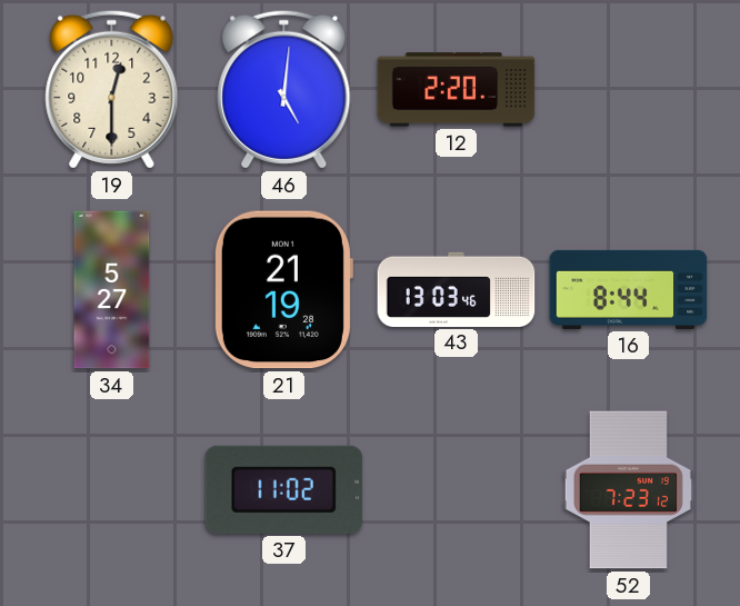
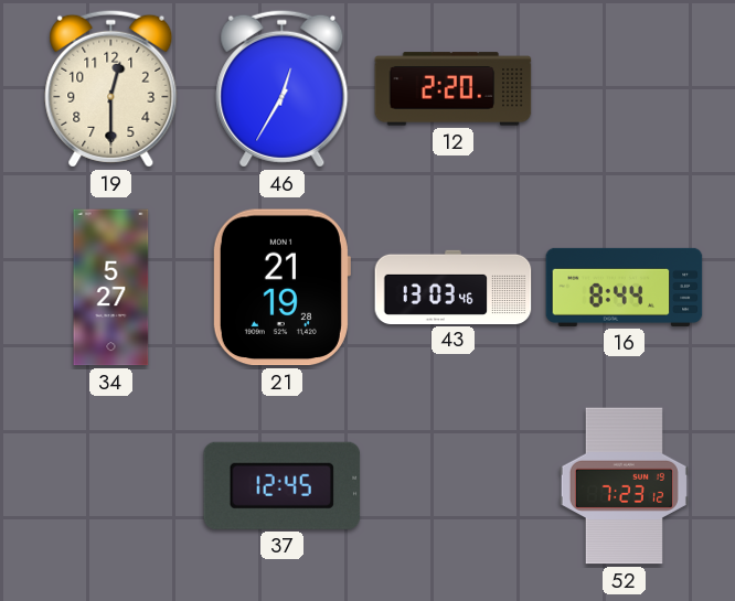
46: 5:01 -> 12:35
37: 11:02 -> 12:45
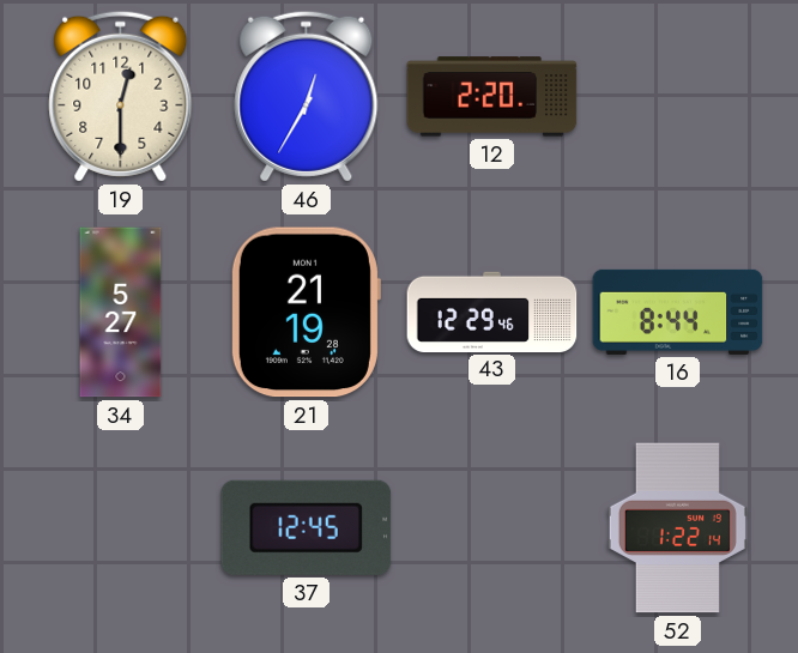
43: 13:03 -> 12:29
52: 7:23 -> 1:22
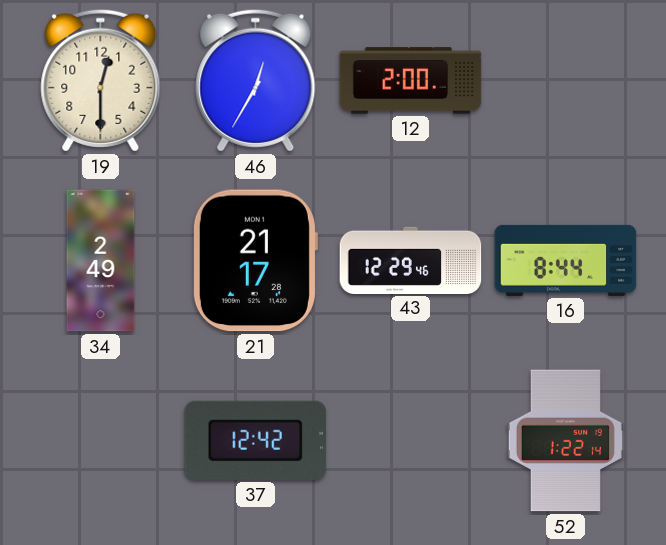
12: 2:20 -> 2:00
34: 5:27 -> 2:49
21: 21:19 -> 21:17
37: 12:45 -> 12:42
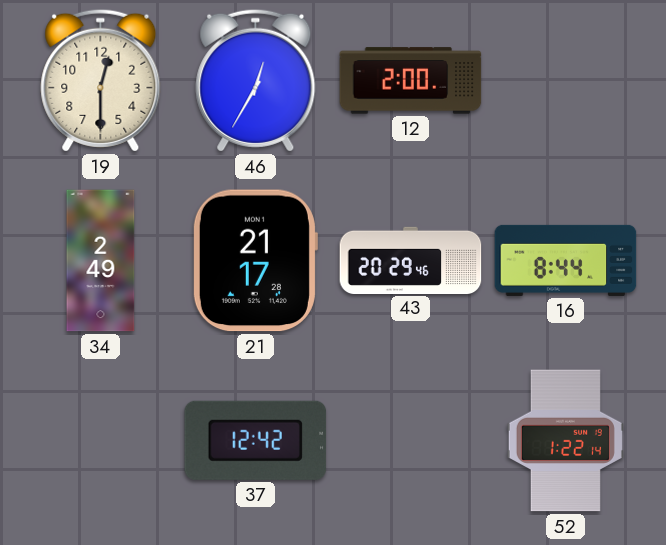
43: 12:29 -> 20:29
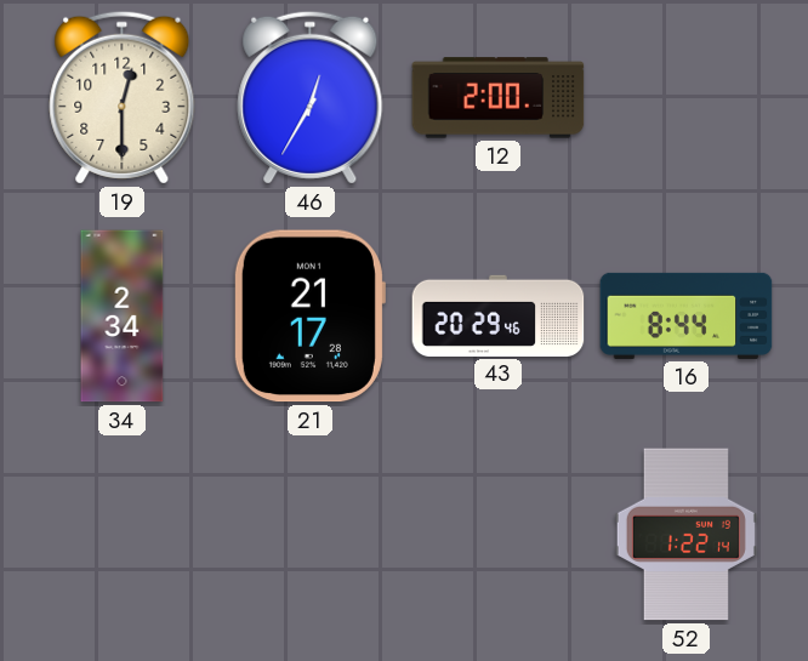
34: 2:49 -> 2:34
37: 12:42 -> none
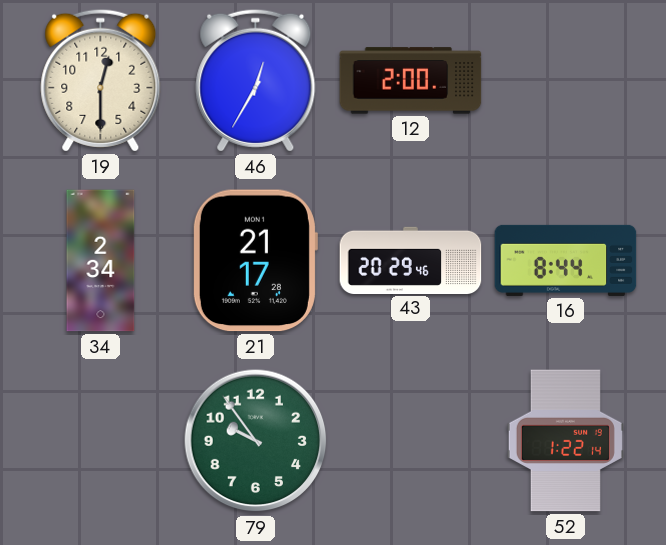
79: none -> 9:54
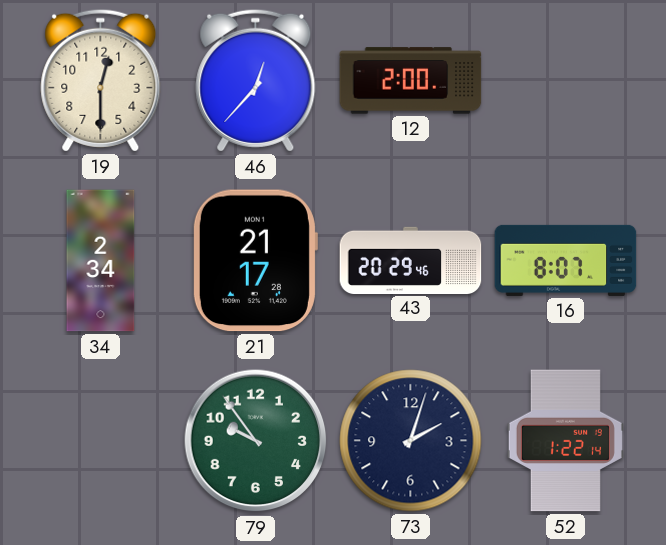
46: 12:35 -> 12:37
16: 8:44 -> 8:07
73: none -> 2:03
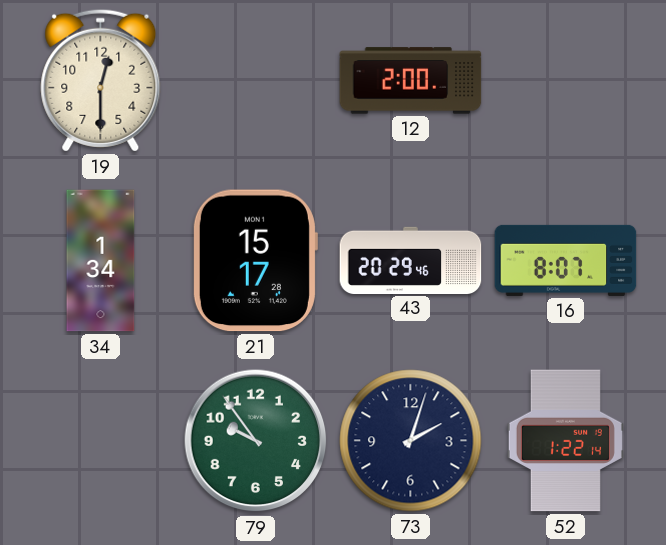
46: 12:37 -> none
34: 2:34 -> 1:34
21: 21:17 -> 15:17
